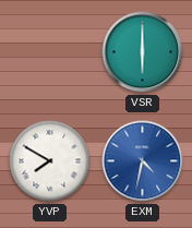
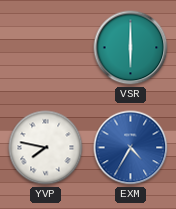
YVP: 7:50 -> 7:47
EXM: 4:32 -> 4:35
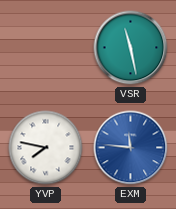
VSR: 6:00 -> 11:28
EXM: 4:35 -> 11:46
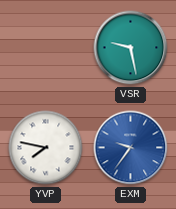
VSR: 11:28 -> 9:28
EXM: 11:46 -> 9:36
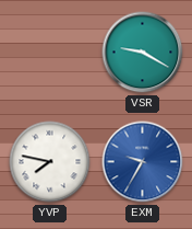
VSR: 9:28 -> 9:20
EXM: 9:36 -> 9:35
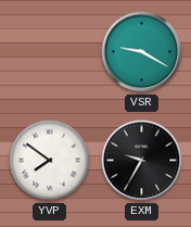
YVP: 7:47 -> 7:51
EXM dial: blue -> black
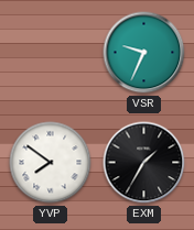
VSR: 9:20 -> 9:34
EXM: 9:35 -> 1:35
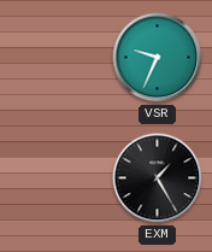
YVP: 7:51 -> none
EXM: 1:35 -> 1:25
